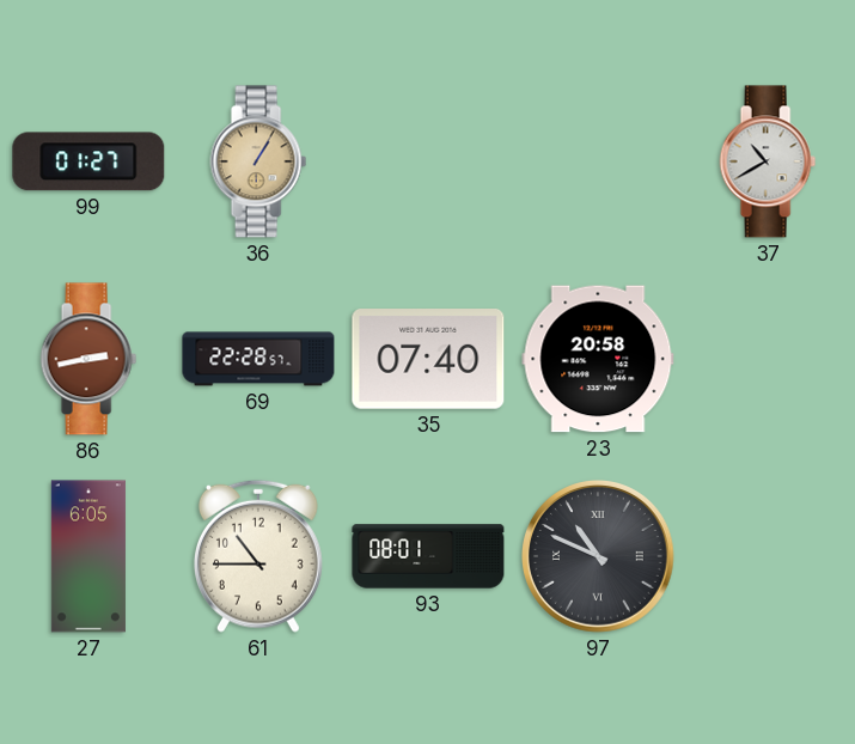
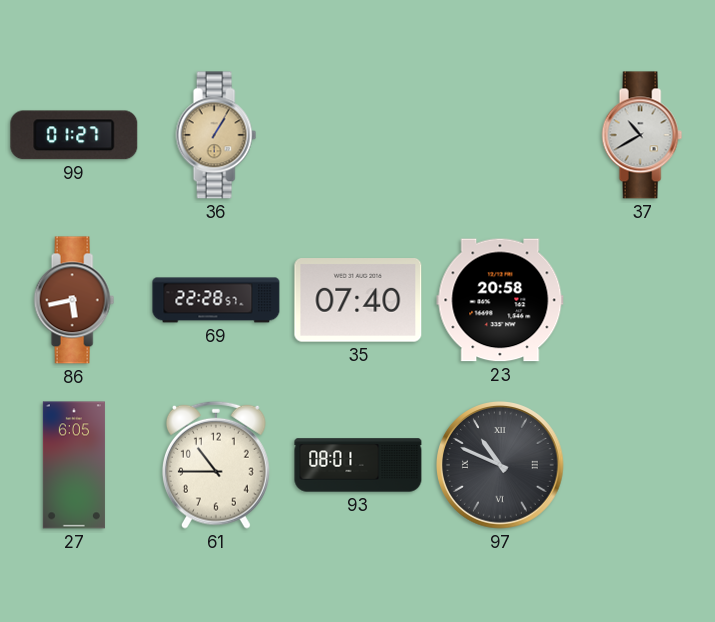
86: 2:43 -> 5:43
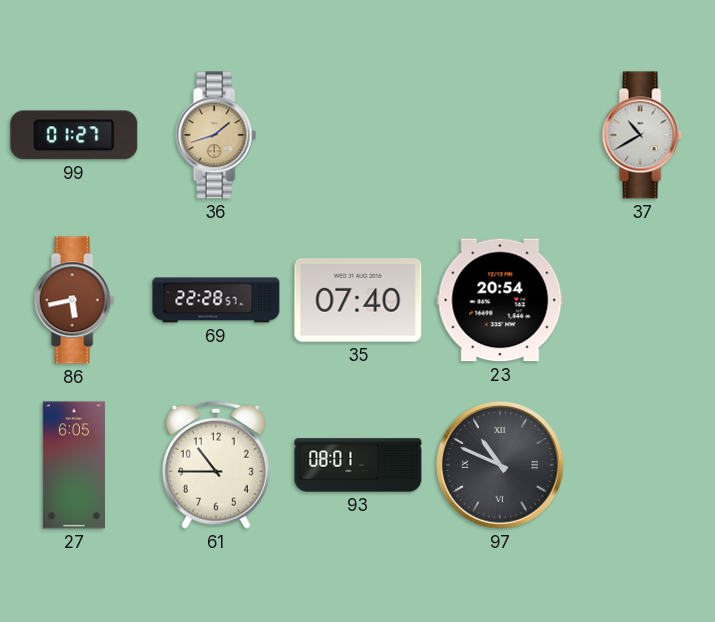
36: 1:05 -> 1:42
23: 20:58 -> 20:54
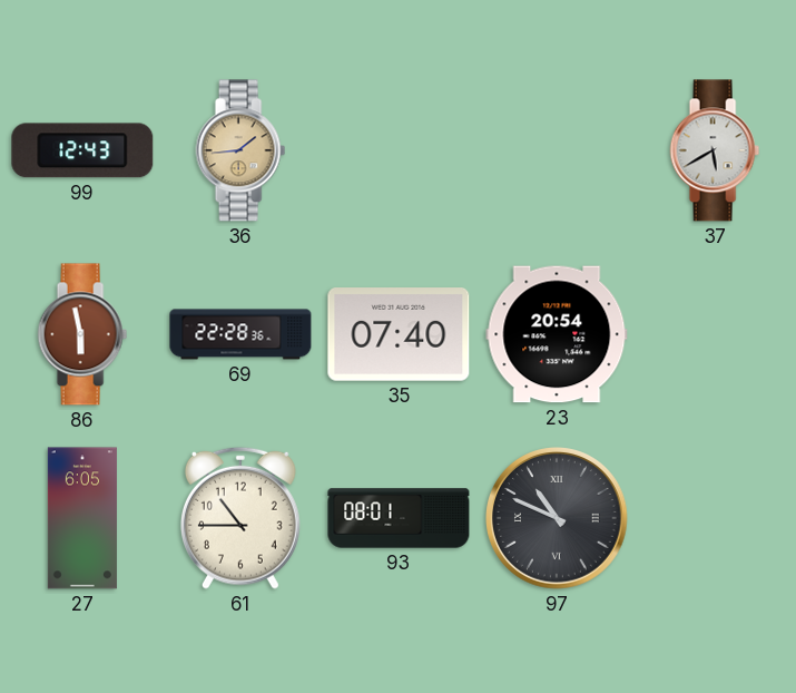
99: 01:27 -> 12:43
36: 1:42 -> 1:44
37: 10:40 -> 5:40
86: 5:43 -> 5:58
69: 22:28:57 -> 22:28:36
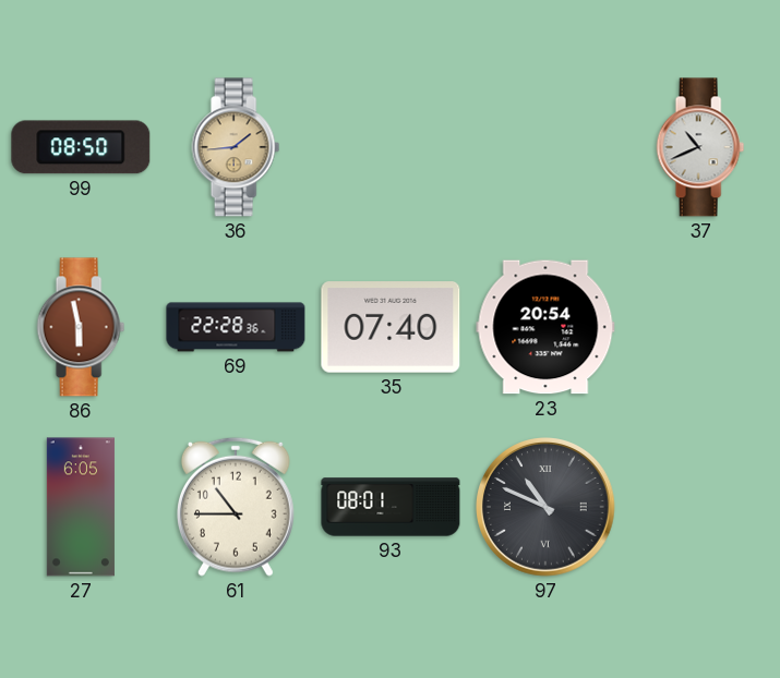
99: 12:43 -> 08:50
37: 5:40 -> 10:41
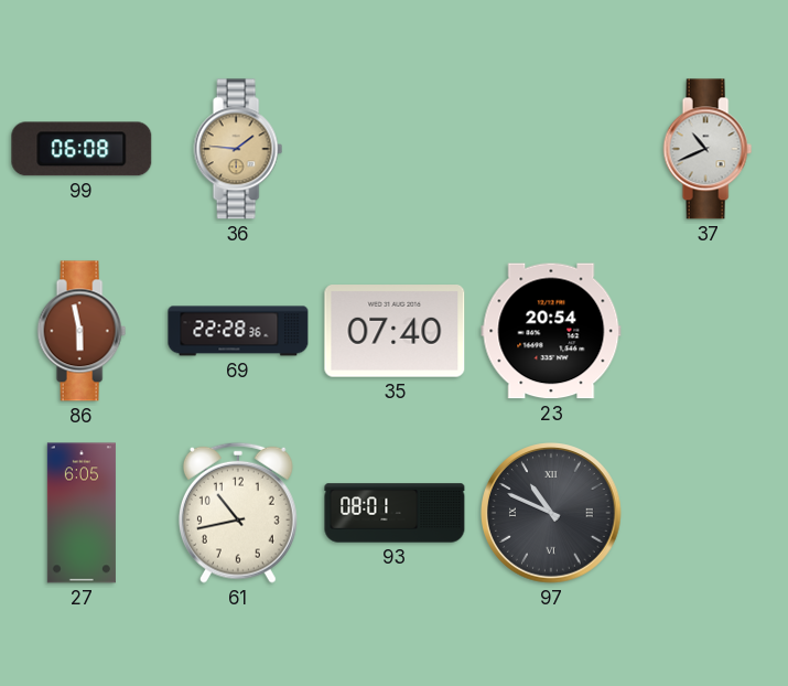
99: 08:50 -> 06:08
36: 1:44 -> 1:46
61: 10:45 -> 10:43
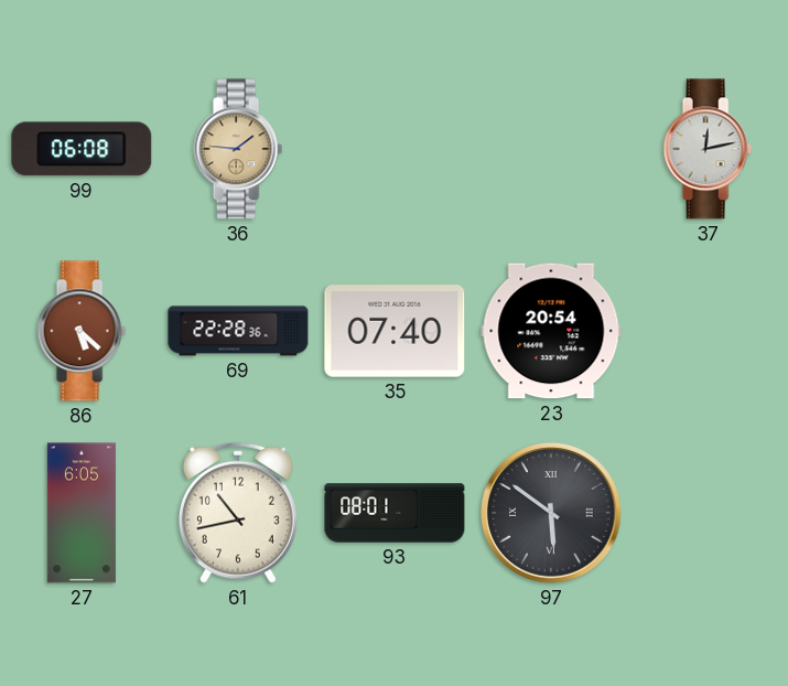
37: 10:41 -> 12:13
86: 5:58 -> 5:22
97: 10:49 -> 5:51
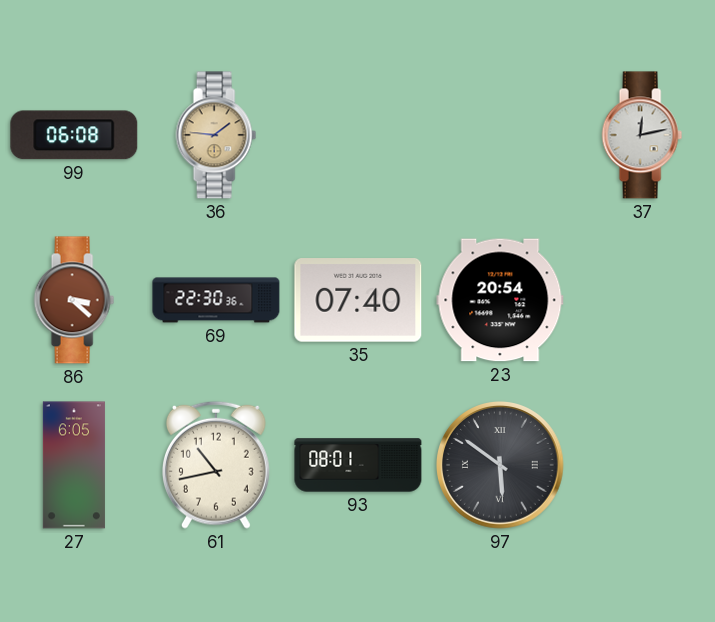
86: 5:22 -> 3:22
69: 22:28 -> 22:30
